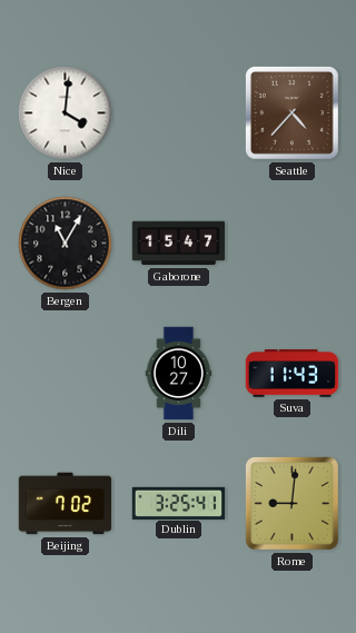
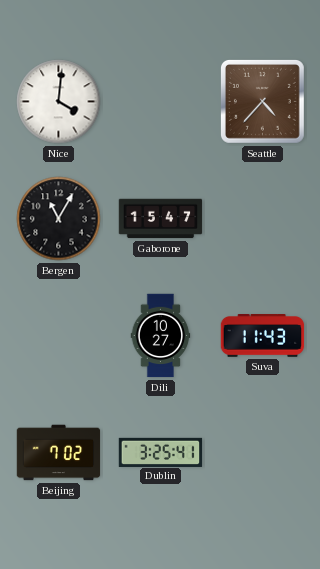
Rome: 9:01 -> none
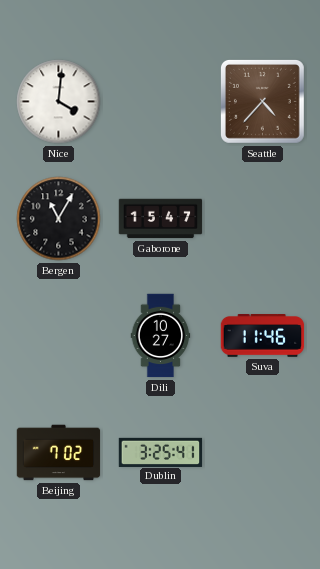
Suva: 11:43 -> 11:46
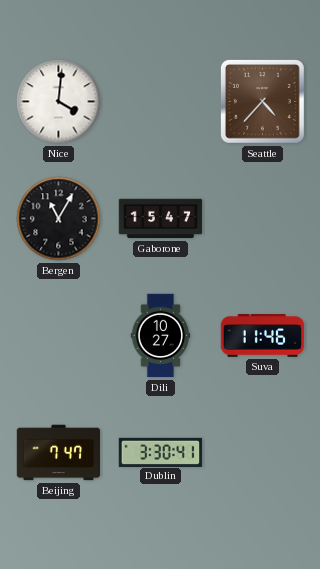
Beijing: 7:02 -> 7:47
Dublin: 3:25 -> 3:30
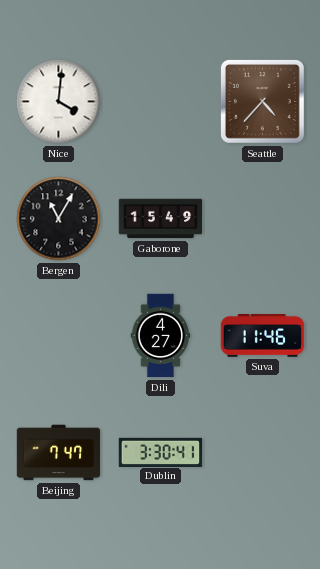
Gaborone: 15:47 -> 15:49
Dili: 10:27 -> 4:27
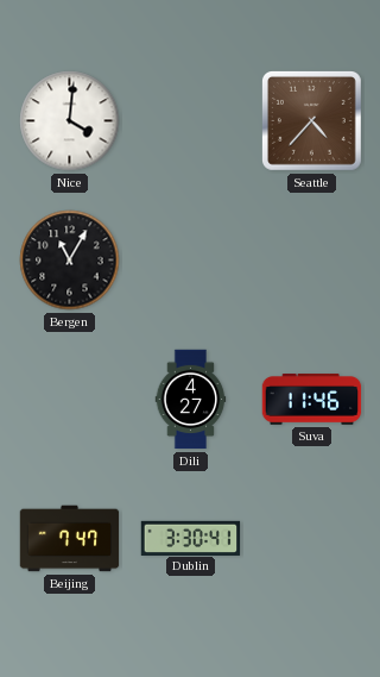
Gaborone: 15:49 -> none
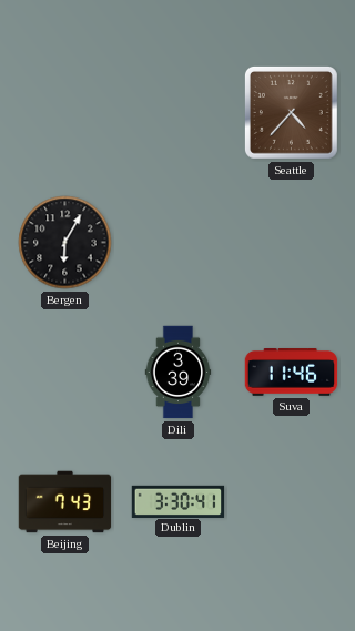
Nice: 4:01 -> none
Bergen: 11:05 -> 6:05
Dili: 4:27 -> 3:39
Beijing: 7:47 -> 7:43
